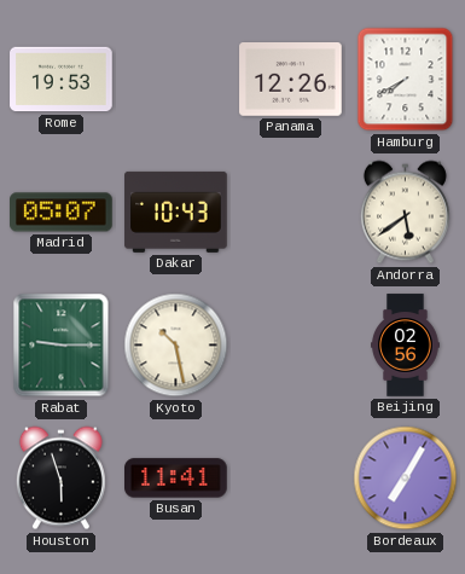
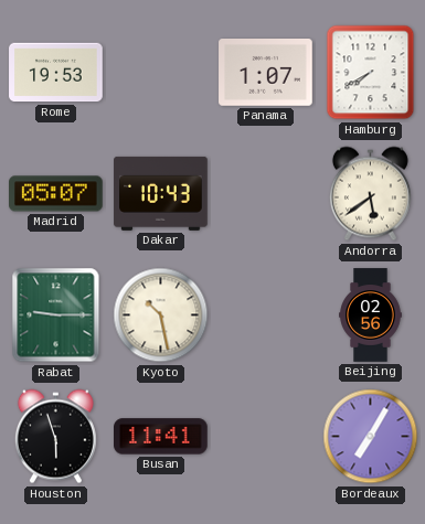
Panama: 12:26 -> 1:07
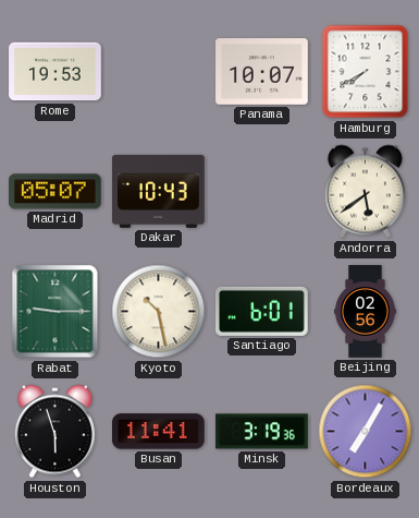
Panama: 1:07 -> 10:07
Santiago: none -> 6:01
Minsk: none -> 3:19
